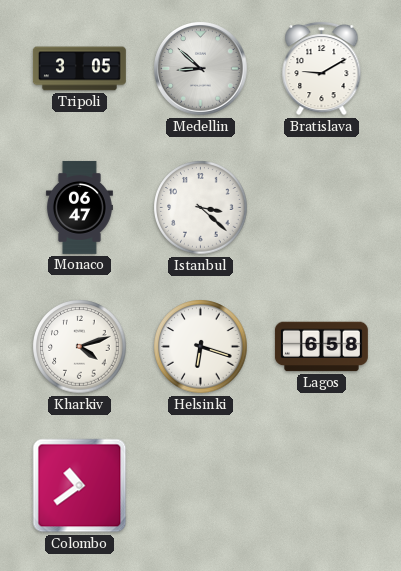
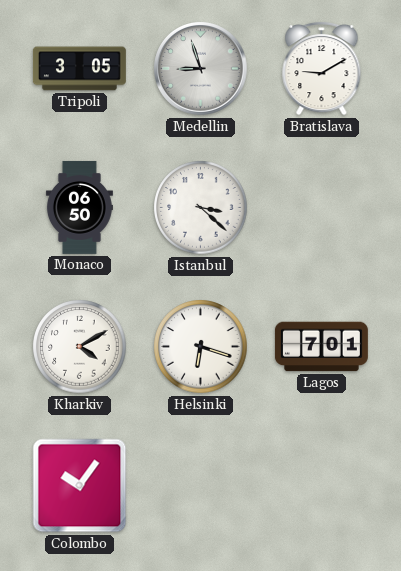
Medellin: 8:52 -> 8:57
Monaco: 06:47 -> 06:50
Kharkiv: 4:12 -> 4:10
Lagos: 6:58 -> 7:01
Colombo: 10:39 -> 10:06
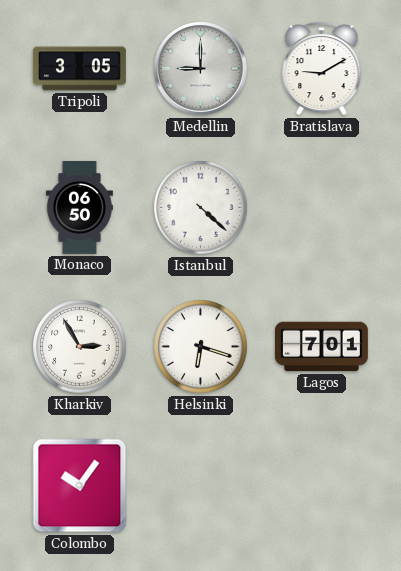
Medellin: 8:57 -> 9:00
Istanbul: 3:22 -> 4:22
Kharkiv: 4:10 -> 2:55
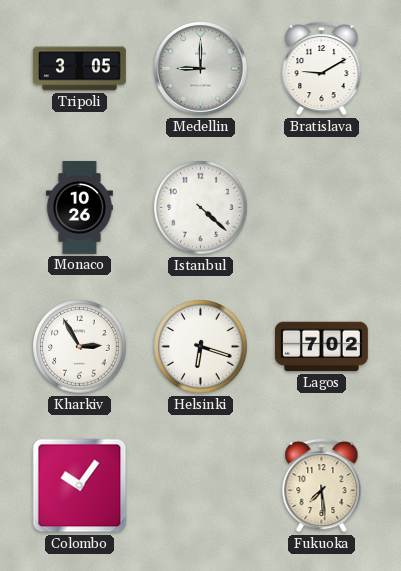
Monaco: 06:50 -> 10:26
Lagos: 7:01 -> 7:02
Fukuoka: none -> 7:29
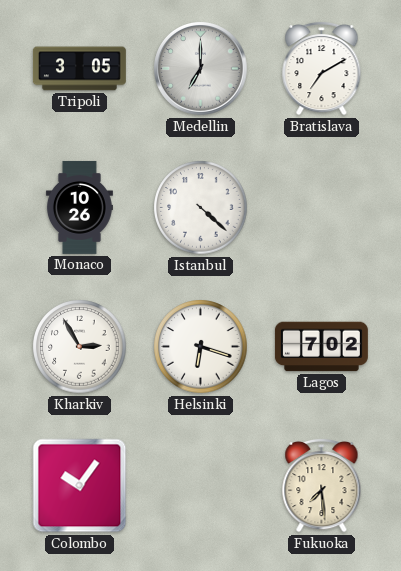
Medellin: 9:00 -> 7:00
Bratislava: 9:10 -> 7:10
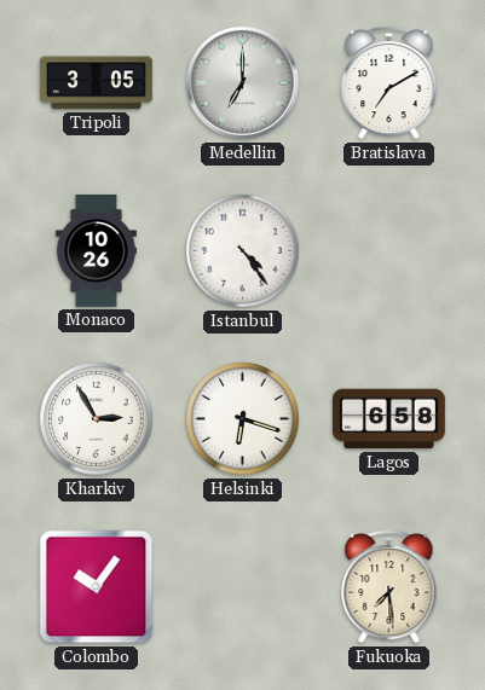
Istanbul: 4:22 -> 4:24
Lagos: 7:02 -> 6:58
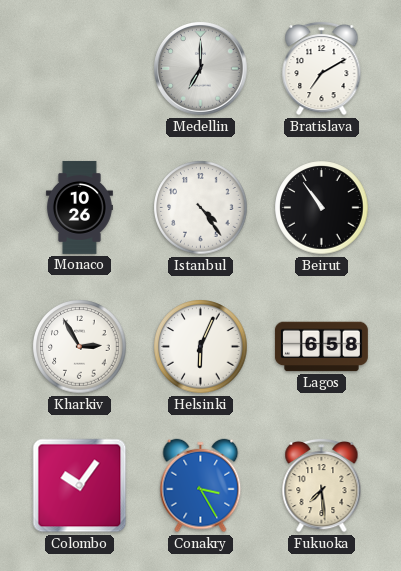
Tripoli: 3:05 -> none
Beirut: none -> 10:54
Helsinki: 6:18 -> 6:04
Conakry: none -> 3:25
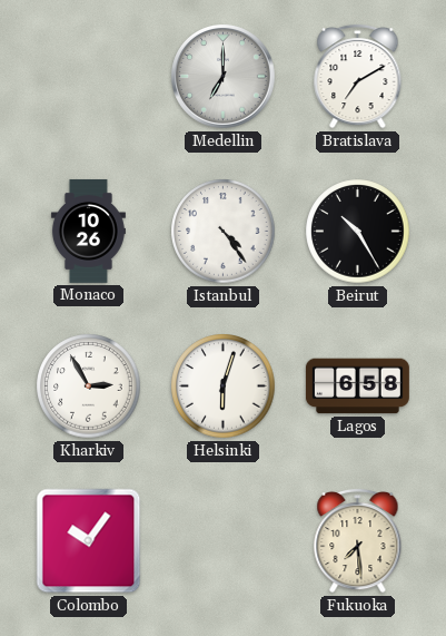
Beirut: 10:54 -> 10:25
Helsinki: 6:04 -> 6:03
Conakry: 3:25 -> none
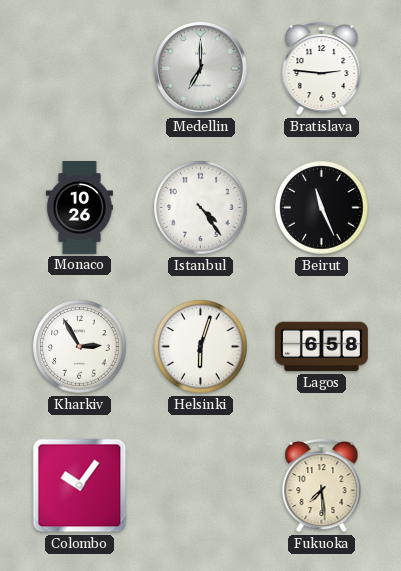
Bratislava: 7:10 -> 2:46
Beirut: 10:25 -> 11:26
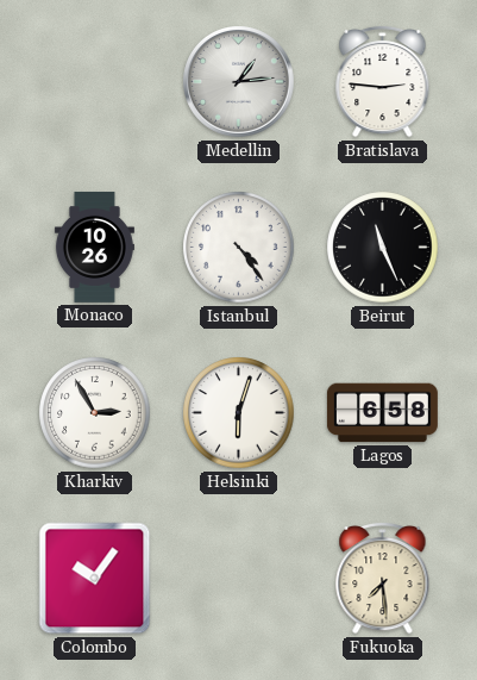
Medellin: 7:00 -> 1:14
